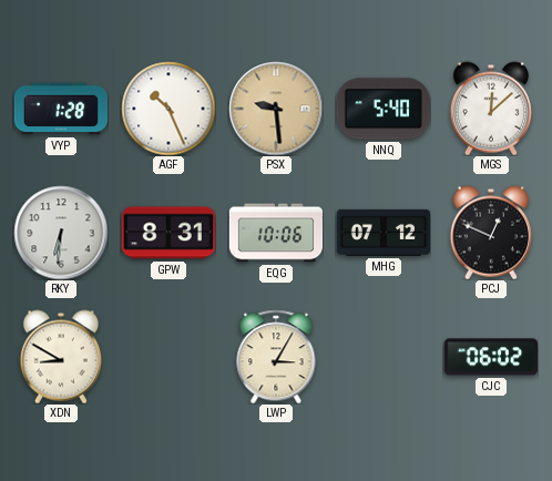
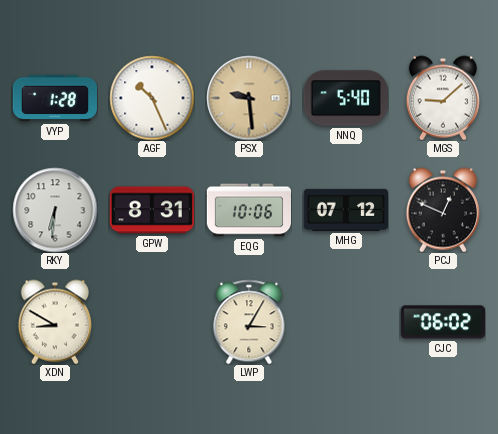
MGS: 12:08 -> 9:08
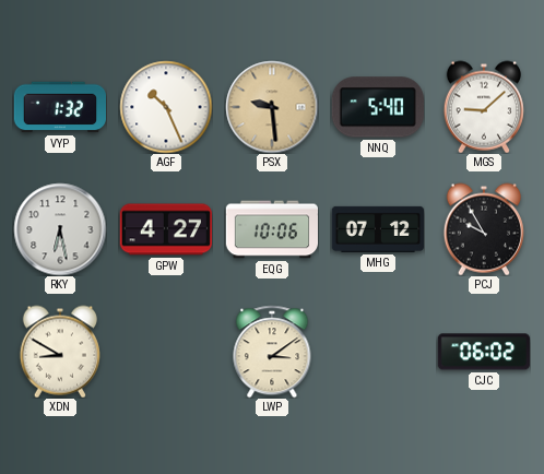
VYP: 1:28 -> 1:32
RKY: 6:31 -> 6:28
GPW: 8:31 -> 4:27
PCJ: 12:49 -> 9:55
LWP: 3:05 -> 3:09
